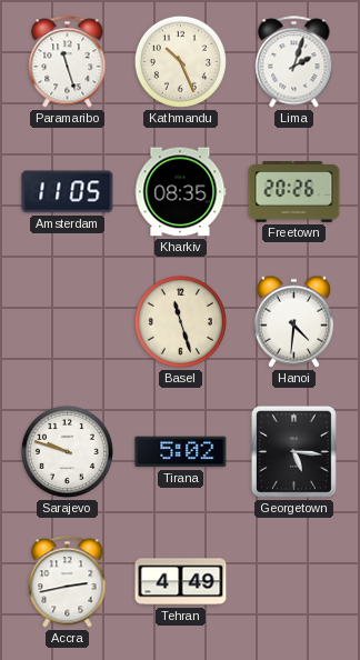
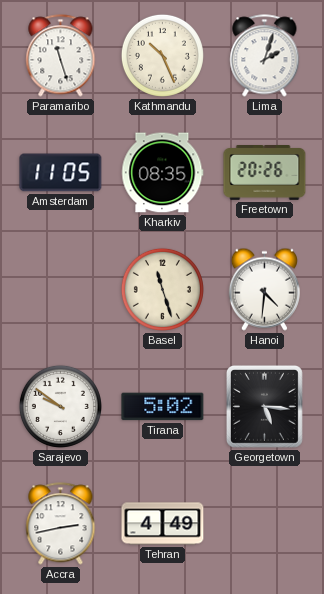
Sarajevo: 9:48 -> 9:51
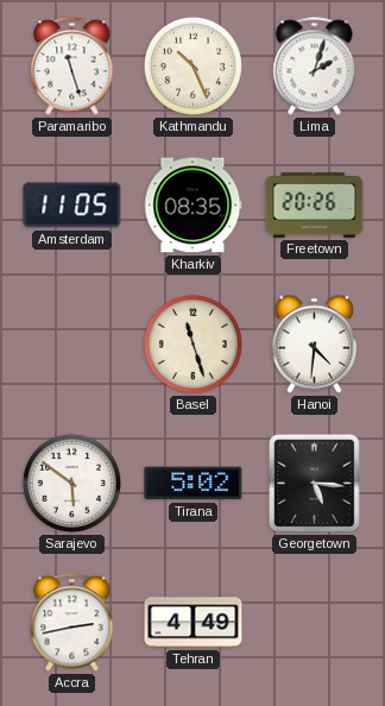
Sarajevo: 9:51 -> 5:51
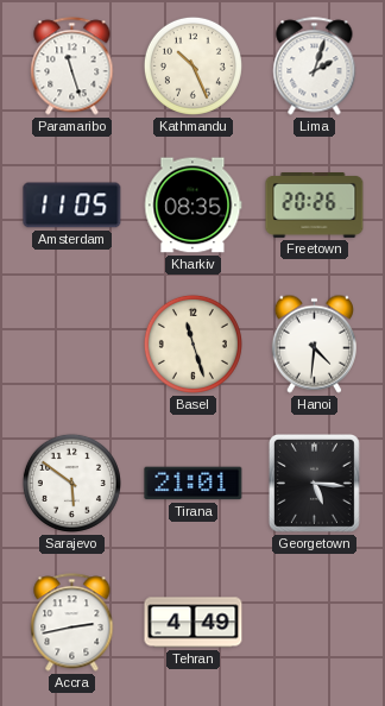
Tirana: 5:02 -> 21:01
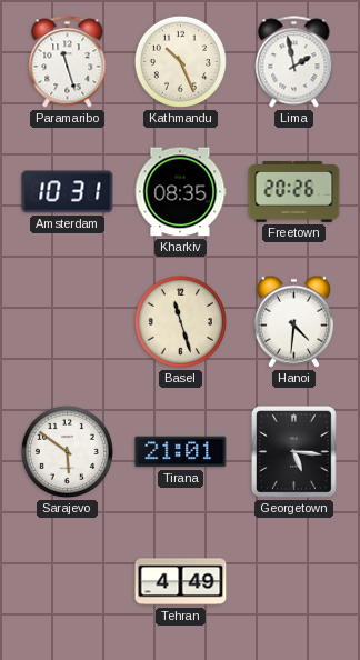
Lima: 2:03 -> 1:58
Amsterdam: 11:05 -> 10:31
Accra: 2:43 -> none
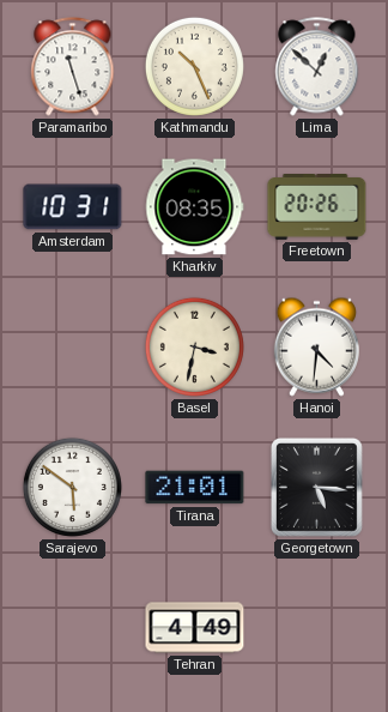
Lima: 1:58 -> 12:52
Basel: 11:27 -> 3:32
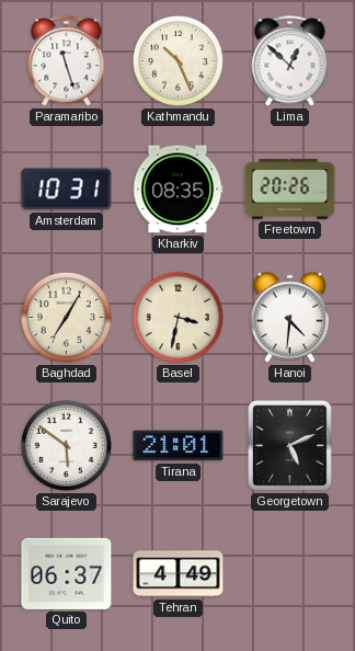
Baghdad: none -> 7:05
Georgetown: 5:16 -> 5:11
Quito: none -> 06:37
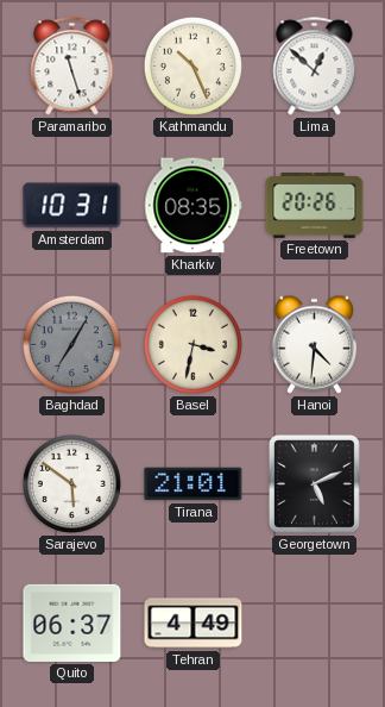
Baghdad dial: cream -> grey
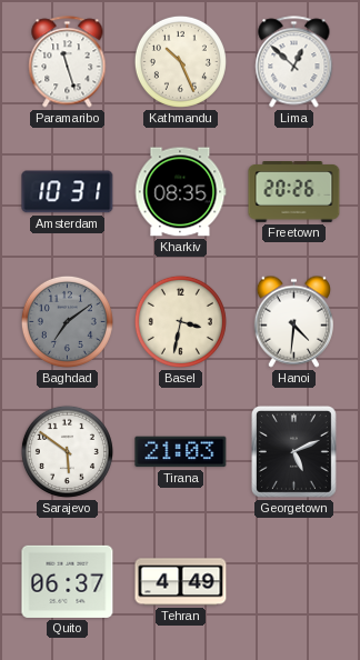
Baghdad: 7:05 -> 7:09
Tirana: 21:01 -> 21:03
